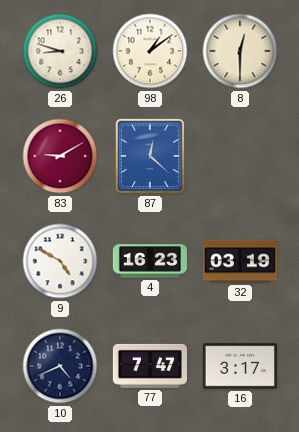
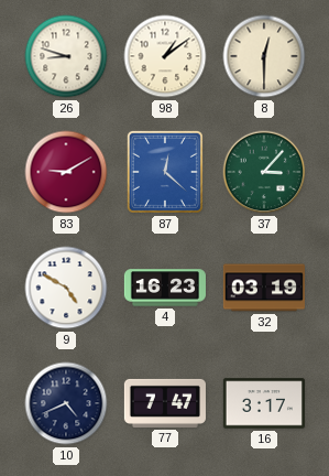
37: none -> 3:07
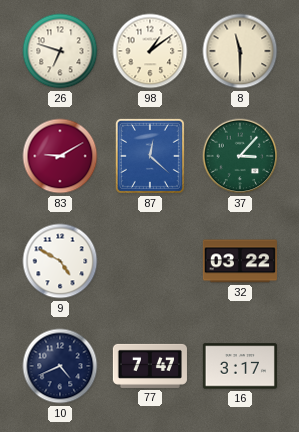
26: 8:48 -> 6:48
8: 12:30 -> 11:30
4: 16:23 -> none
32: 03:19 -> 03:22
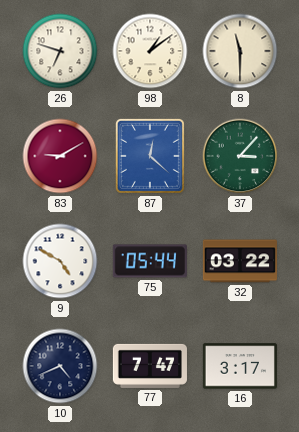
75: none -> 05:44
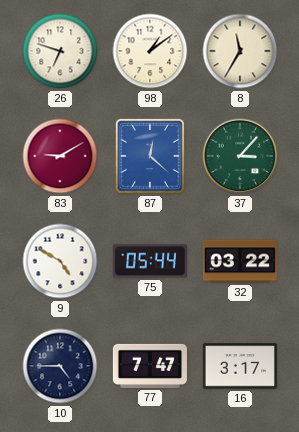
8: 11:30 -> 11:35
10: 4:41 -> 4:45
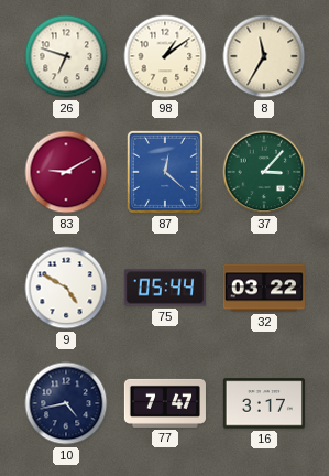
10: 4:45 -> 4:43
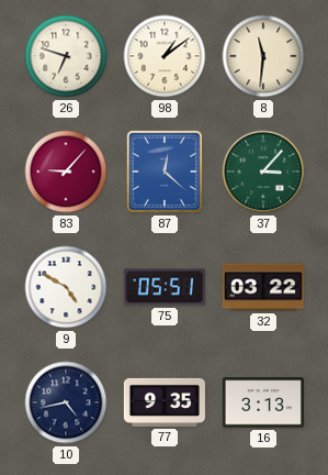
8: 11:35 -> 11:31
83: 9:10 -> 9:07
75: 05:44 -> 05:51
77: 7:47 -> 9:35
16: 3:17 -> 3:13
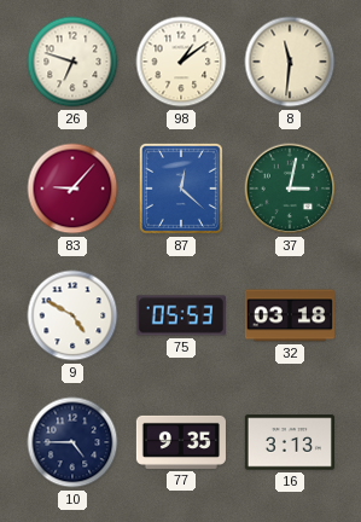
37: 3:07 -> 3:02
75: 05:51 -> 05:53
32: 03:22 -> 03:18
10: 4:43 -> 4:45
